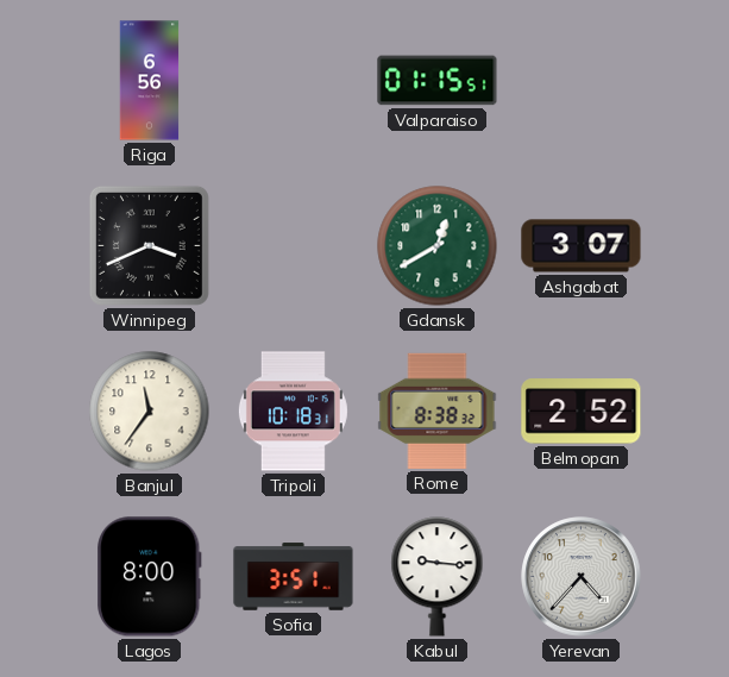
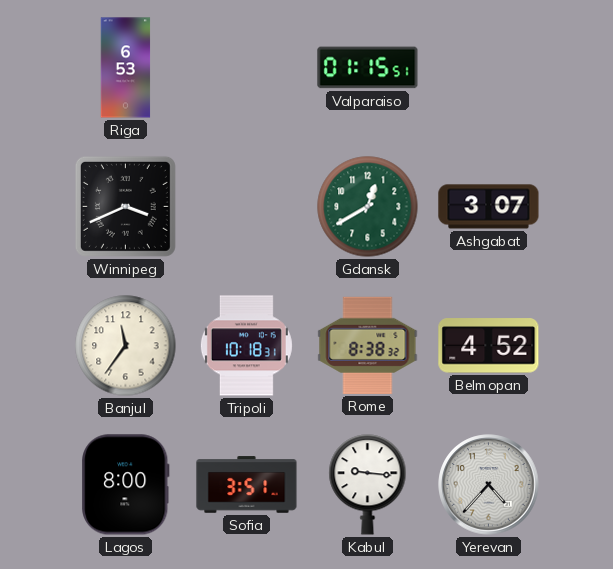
Riga: 6:56 -> 6:53
Belmopan: 2:52 -> 4:52
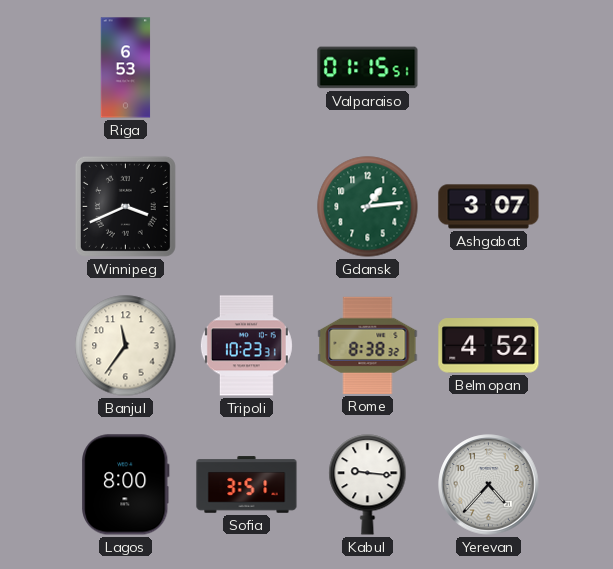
Gdansk: 12:40 -> 1:14
Tripoli: 10:18 -> 10:23
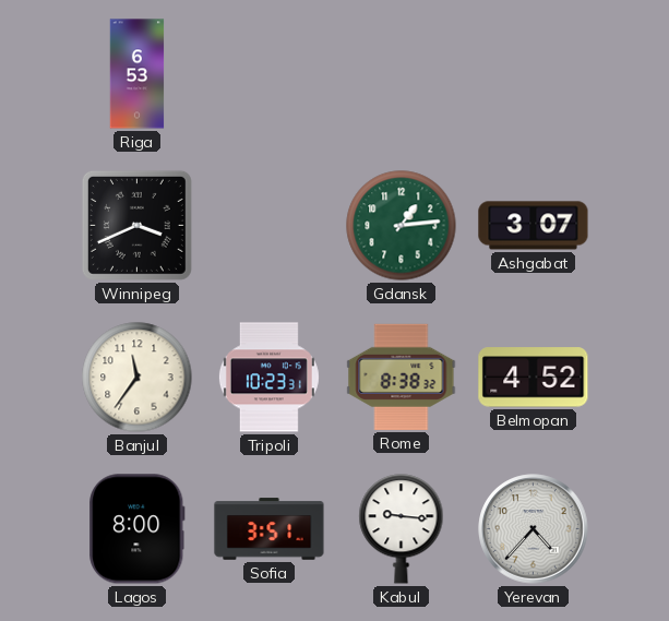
Valparaiso: 01:15 -> none
